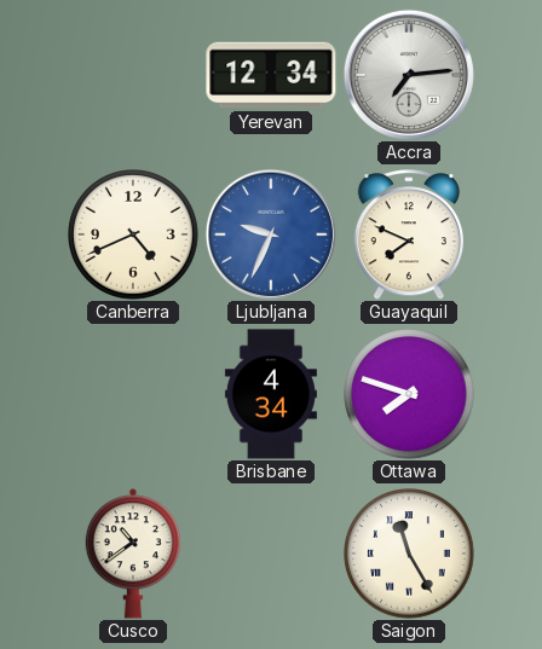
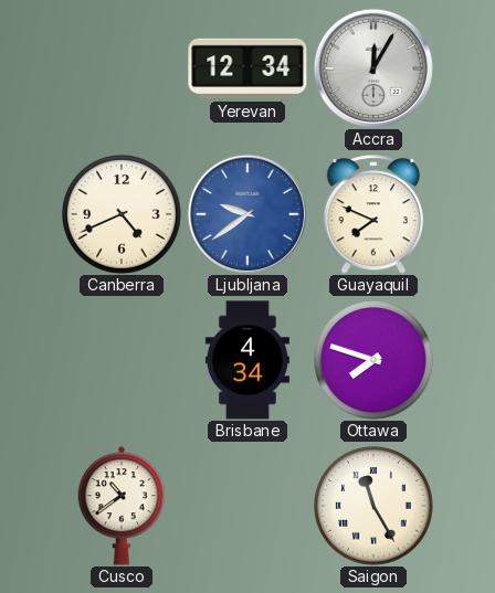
Accra: 7:14 -> 12:05
Ljubljana: 9:34 -> 9:39
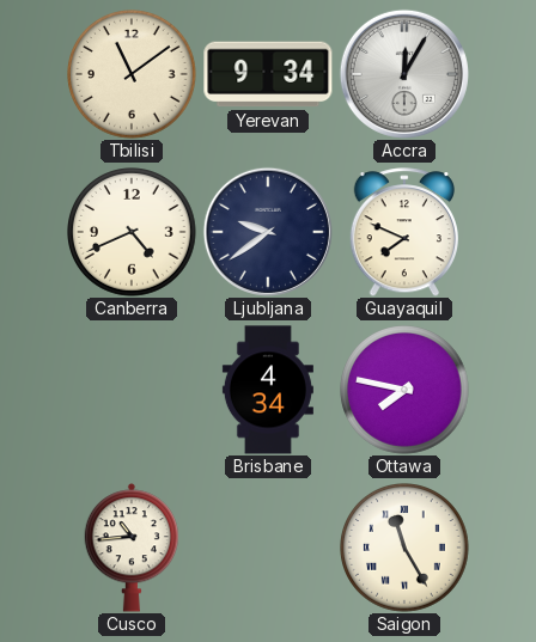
Tbilisi: none -> 11:09
Yerevan: 12:34 -> 9:34
Ljubljana dial: blue -> navy
Ottawa: 7:48 -> 7:47
Cusco: 10:39 -> 10:44
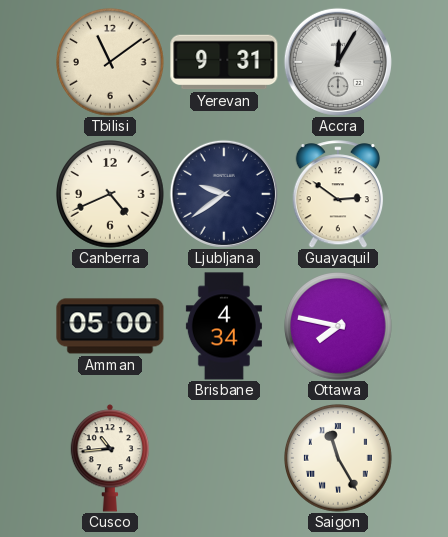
Yerevan: 9:34 -> 9:31
Guayaquil: 7:49 -> 2:51
Amman: none -> 05:00
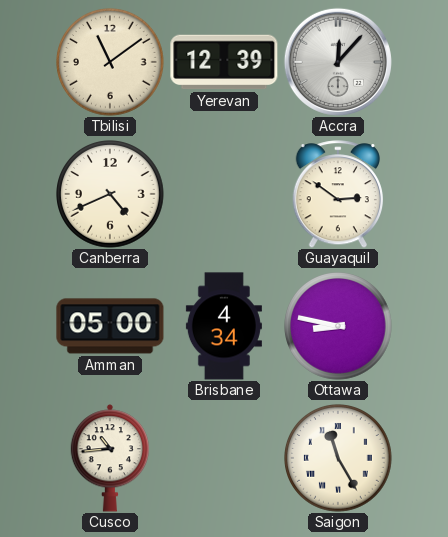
Yerevan: 9:31 -> 12:39
Accra: 12:05 -> 12:07
Ljubljana: 9:39 -> none
Ottawa: 7:47 -> 8:47
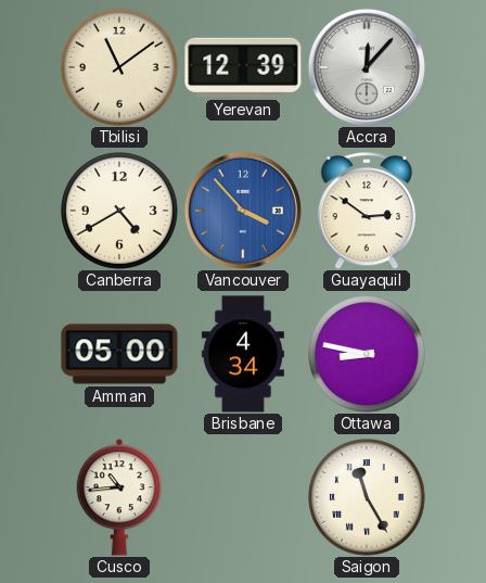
Canberra: 4:41 -> 4:40
Vancouver: none -> 3:53
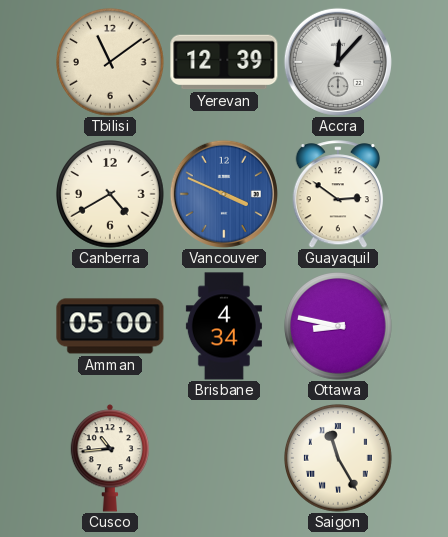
Vancouver: 3:53 -> 3:49
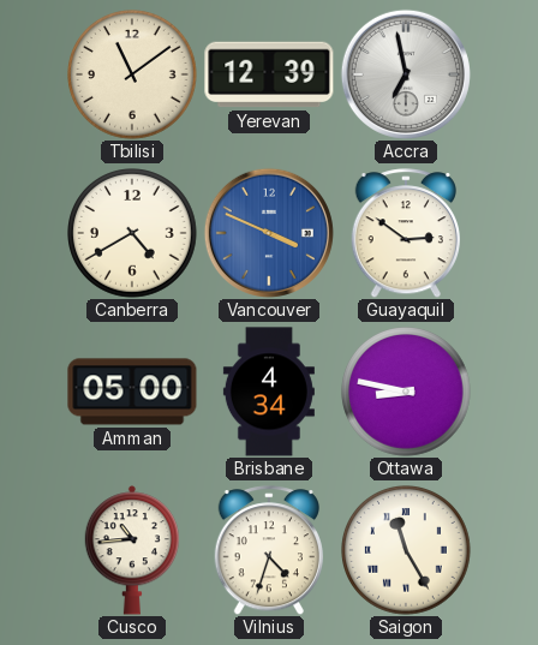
Accra: 12:07 -> 6:58
Vilnius: none -> 4:33
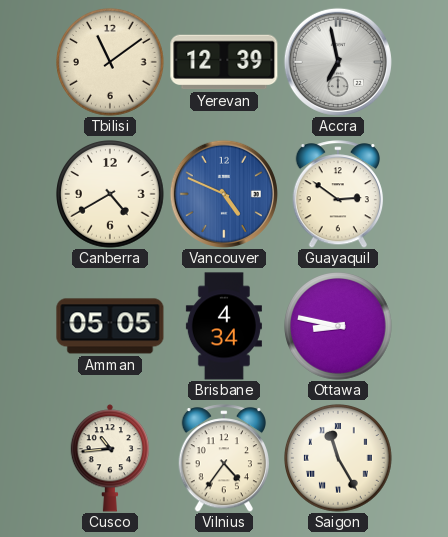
Vancouver: 3:49 -> 4:49
Amman: 05:00 -> 05:05
Vilnius: 4:33 -> 4:36
